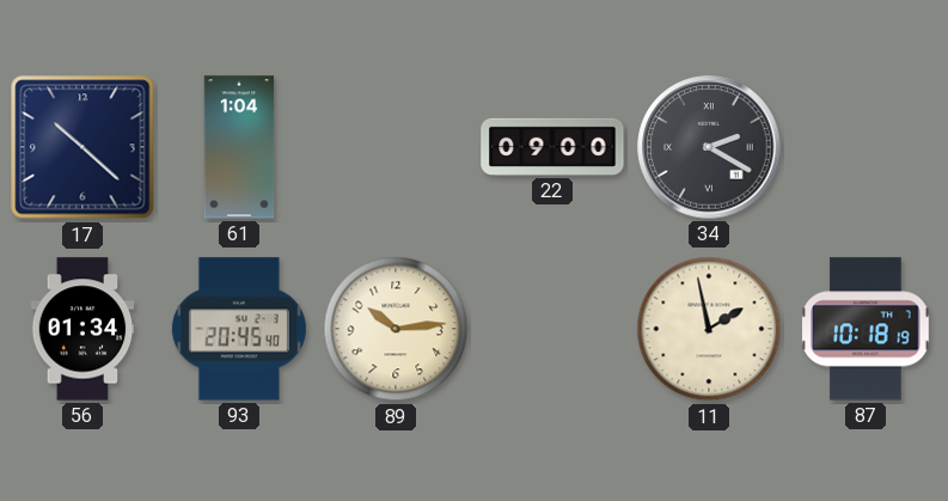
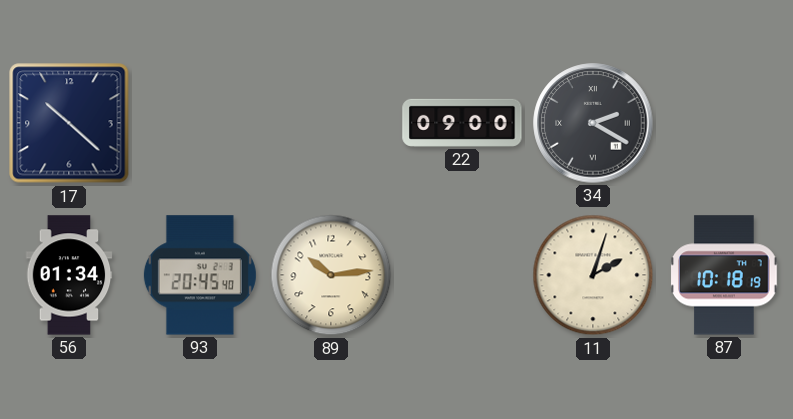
61: 1:04 -> none
11: 1:58 -> 2:03
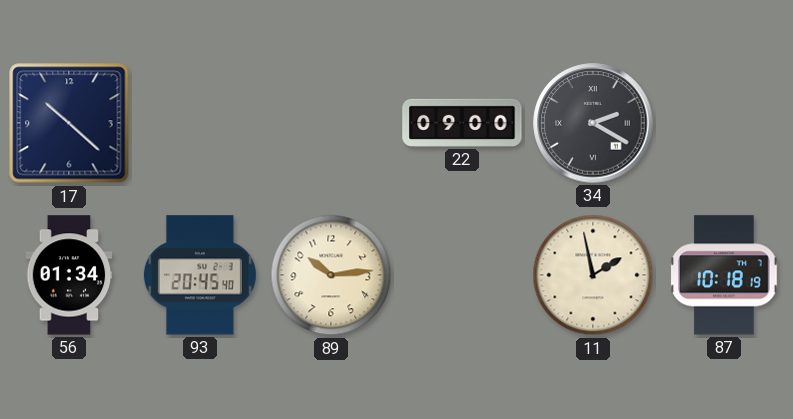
11: 2:03 -> 1:58
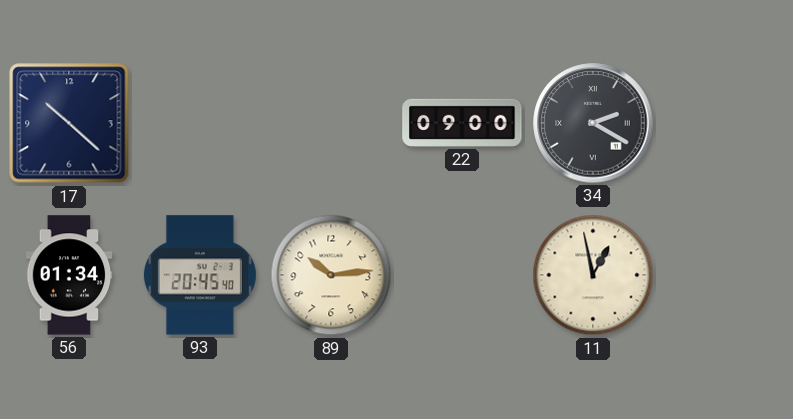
11: 1:58 -> 12:58
87: 10:18 -> none
